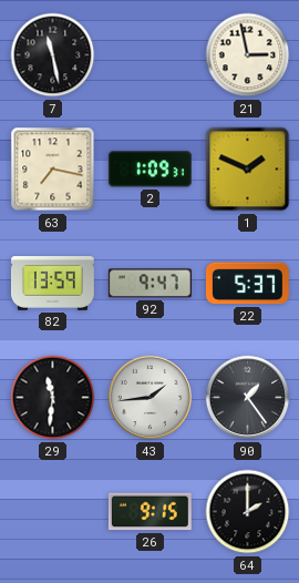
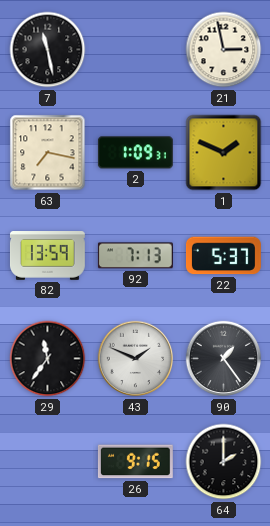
92: 9:47 -> 7:13
29: 11:31 -> 11:36
43: 1:44 -> 1:49
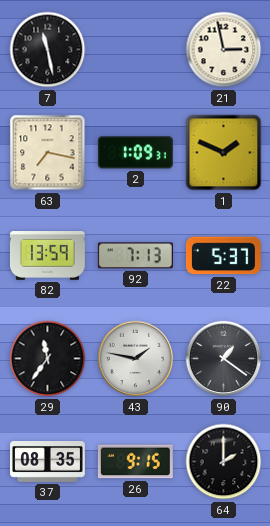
43: 1:49 -> 1:47
90: 1:24 -> 1:21
37: none -> 08:35
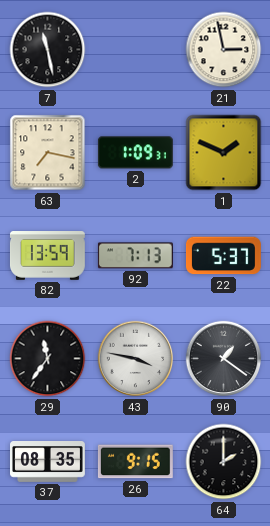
43: 1:47 -> 3:47
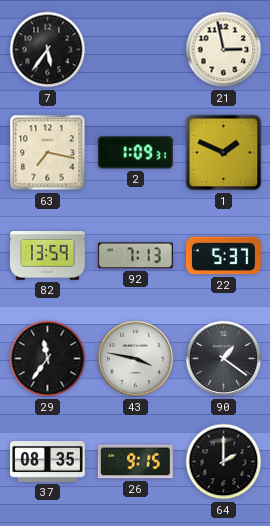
7: 11:28 -> 5:36
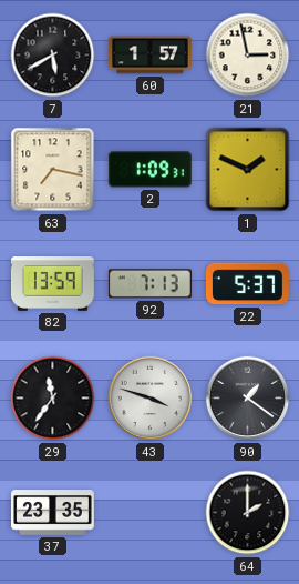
7: 5:36 -> 5:40
60: none -> 1:57
43: 3:47 -> 3:48
37: 08:35 -> 23:35
26: 9:15 -> none
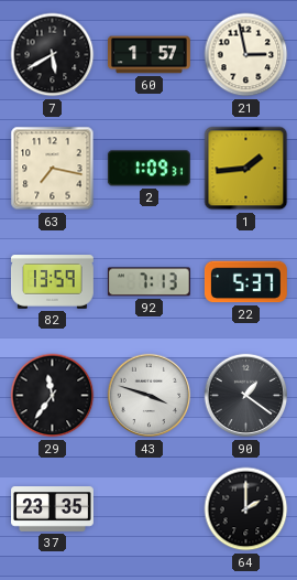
1: 1:49 -> 1:44
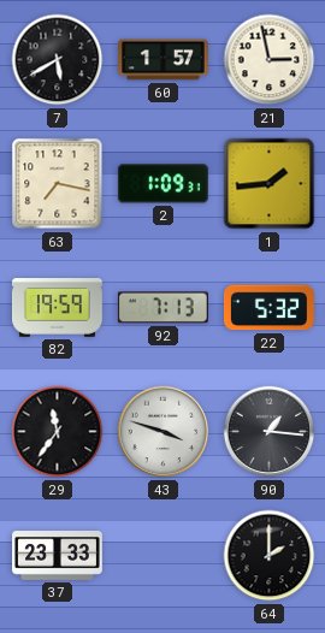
82: 13:59 -> 19:59
22: 5:37 -> 5:32
90: 1:21 -> 1:16
37: 23:35 -> 23:33
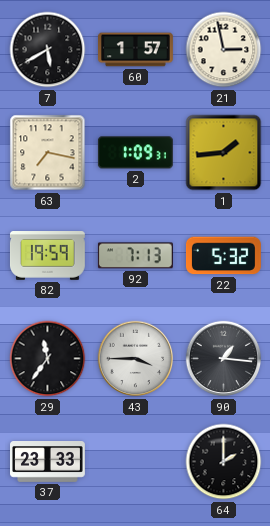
43: 3:48 -> 3:45
